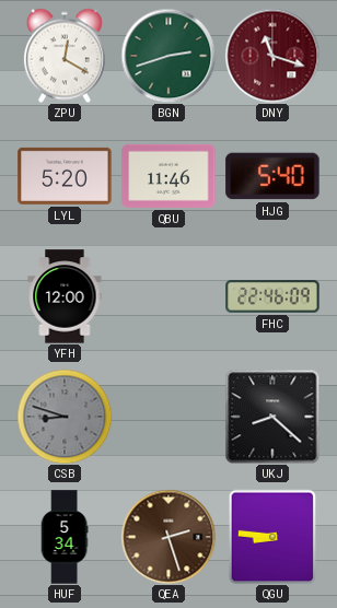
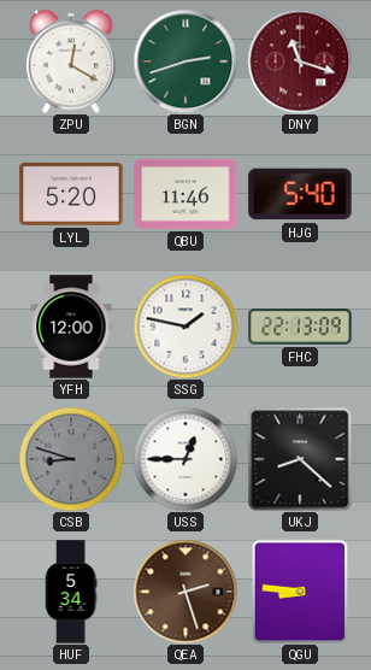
SSG: none -> 1:47
FHC: 22:46 -> 22:13
USS: none -> 12:45
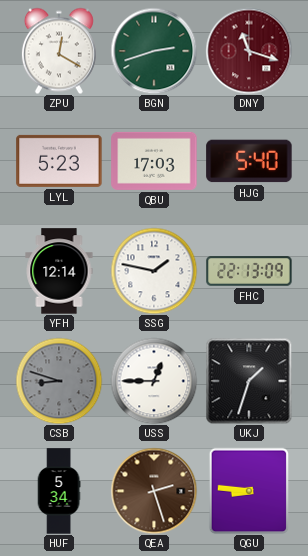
LYL: 5:20 -> 5:23
QBU: 11:46 -> 17:03
YFH: 12:00 -> 12:14
UKJ: 8:22 -> 1:33
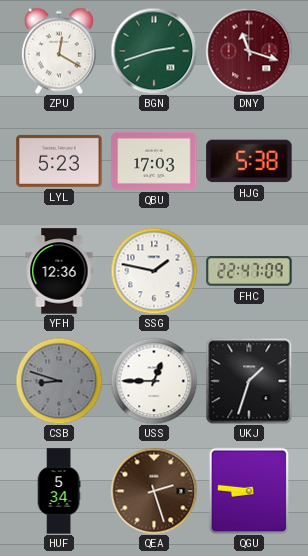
HJG: 5:40 -> 5:38
YFH: 12:14 -> 12:36
FHC: 22:13 -> 22:47
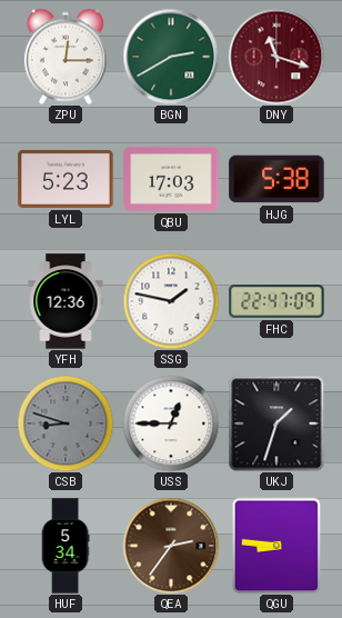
ZPU: 12:20 -> 12:15
BGN: 2:42 -> 2:40
QEA: 2:27 -> 2:36
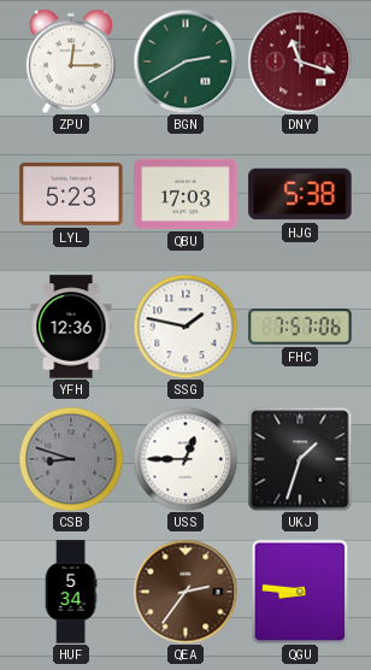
FHC: 22:47 -> 7:57
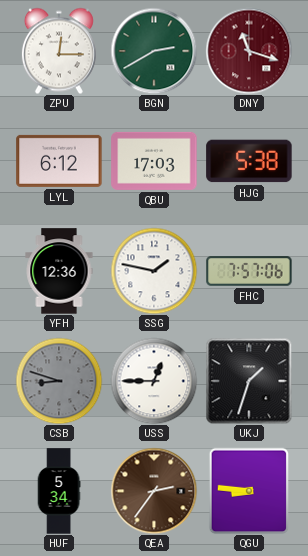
LYL: 5:23 -> 6:12
